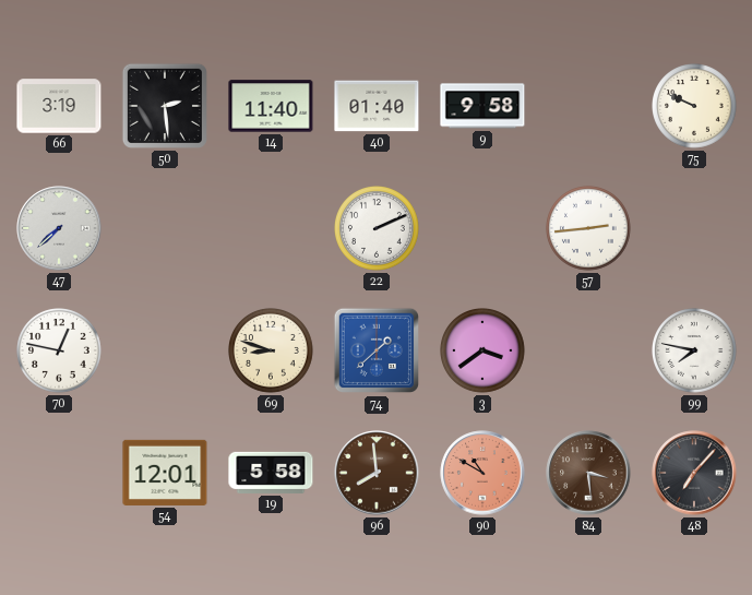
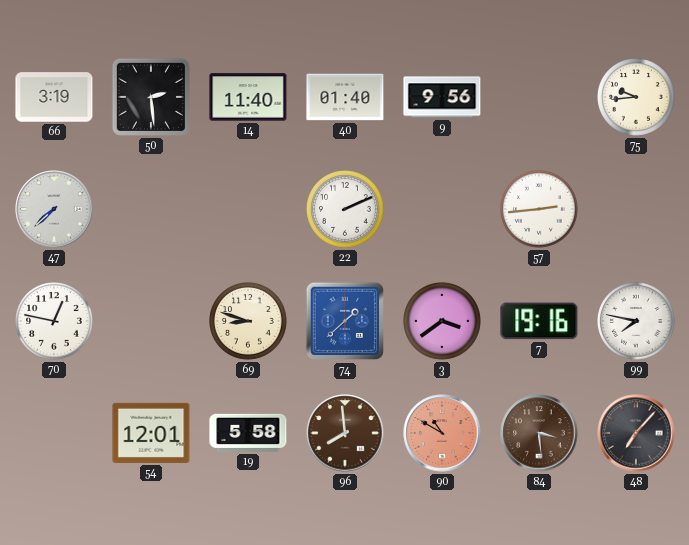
9: 9:58 -> 9:56
75: 9:49 -> 9:44
7: none -> 19:16
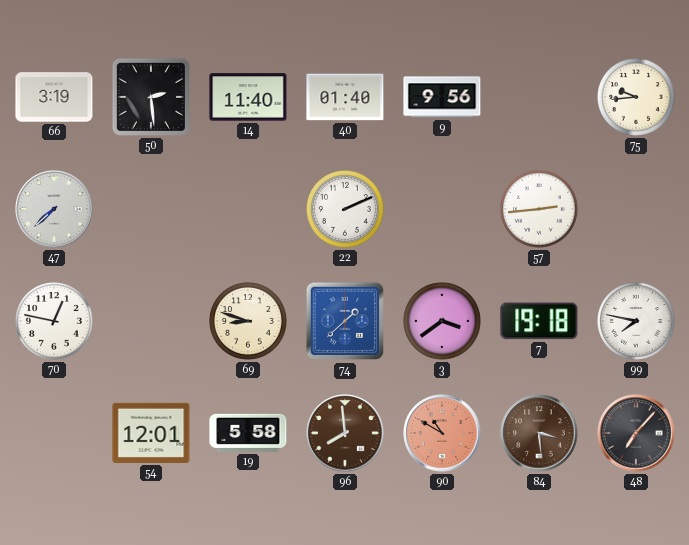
7: 19:16 -> 19:18
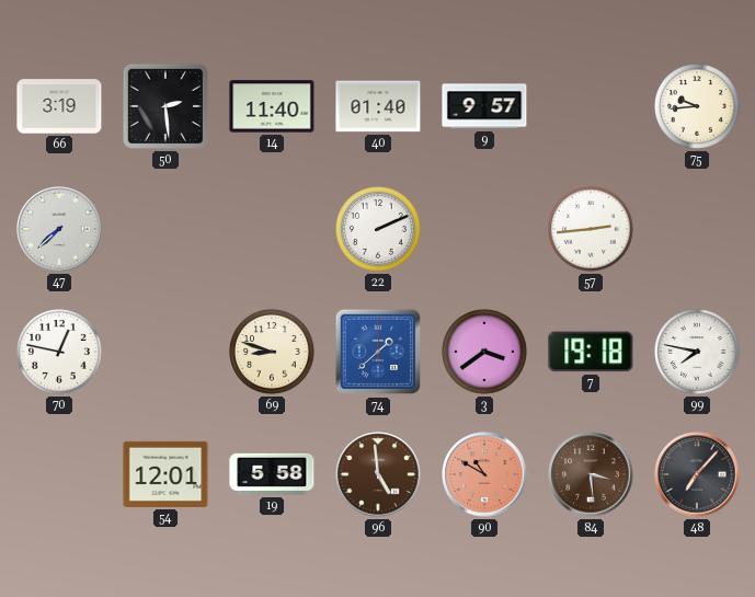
9: 9:56 -> 9:57
96: 7:59 -> 4:59
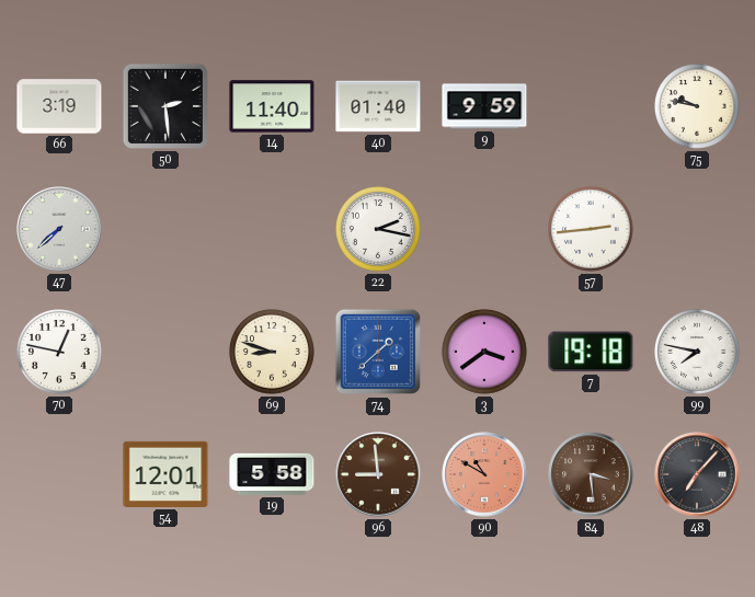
9: 9:57 -> 9:59
75: 9:44 -> 9:47
22: 2:11 -> 2:17
96: 4:59 -> 8:59
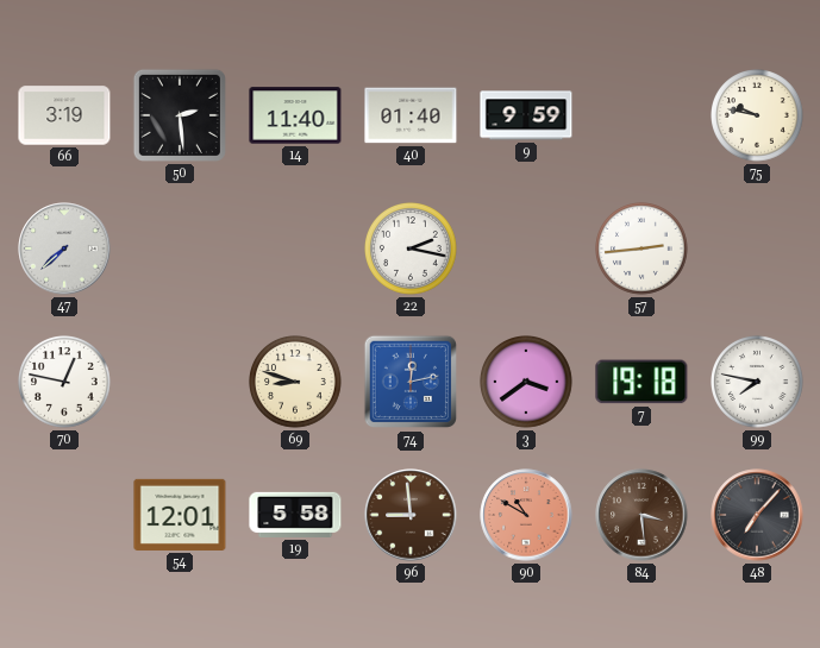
74: 1:38 -> 12:13
